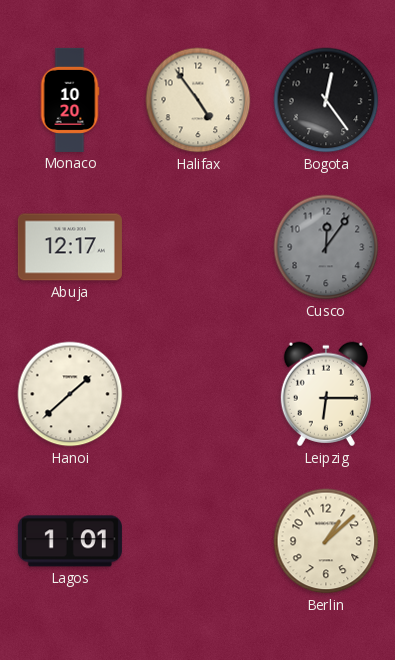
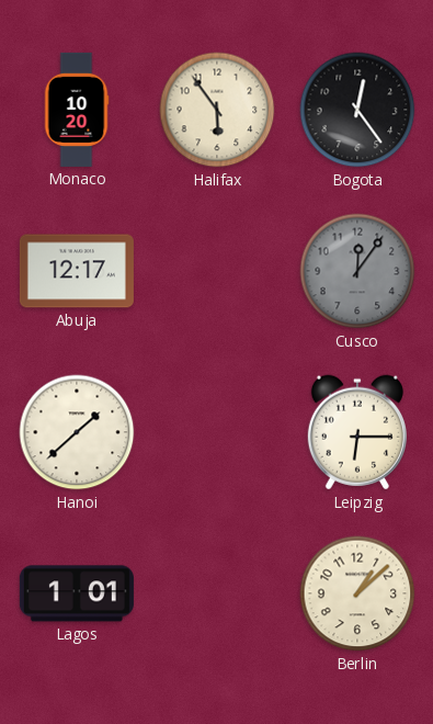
Halifax: 4:54 -> 5:54
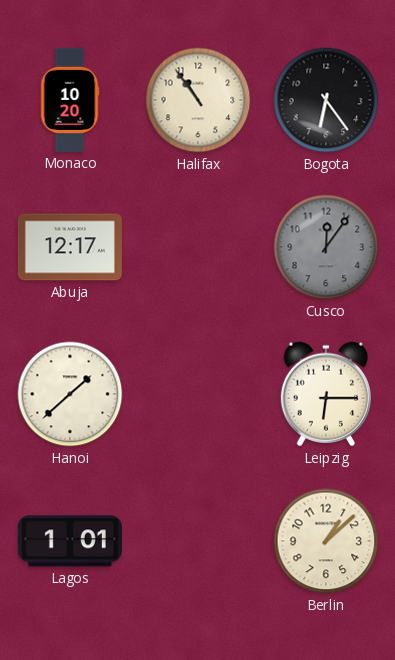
Halifax: 5:54 -> 10:54
Bogota: 12:24 -> 6:24
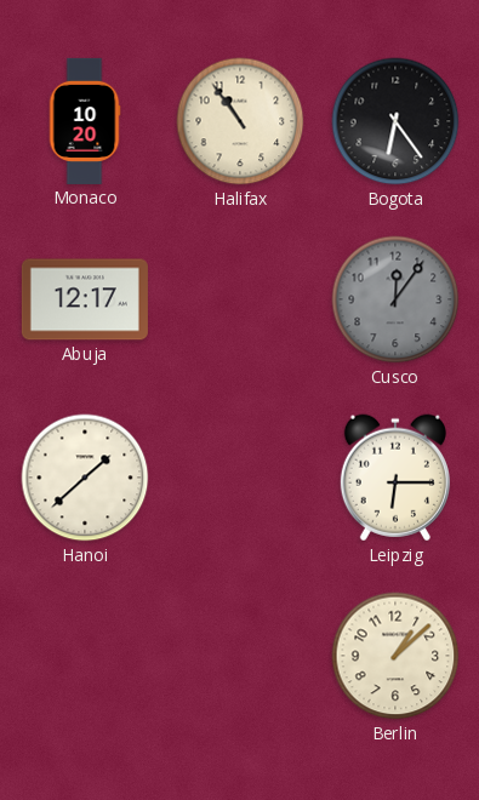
Lagos: 1:01 -> none
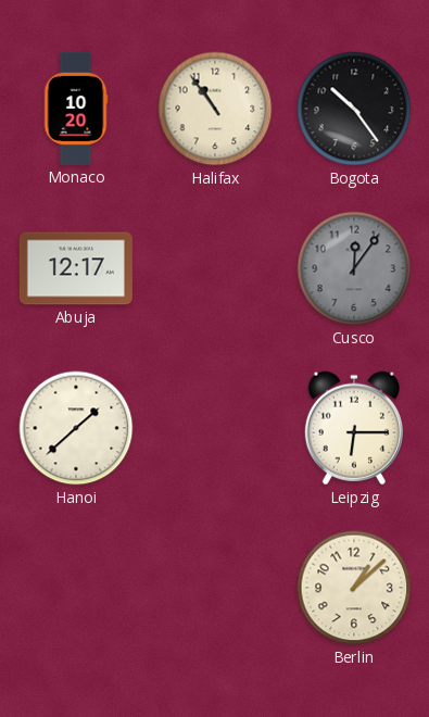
Bogota: 6:24 -> 10:24
